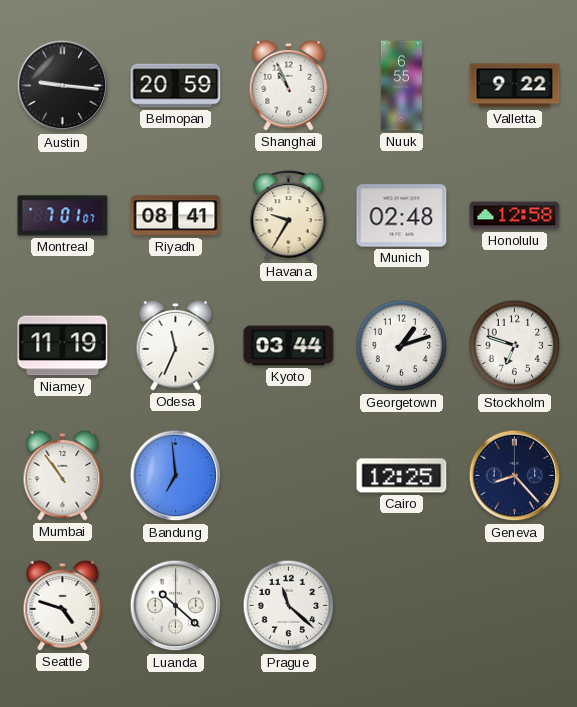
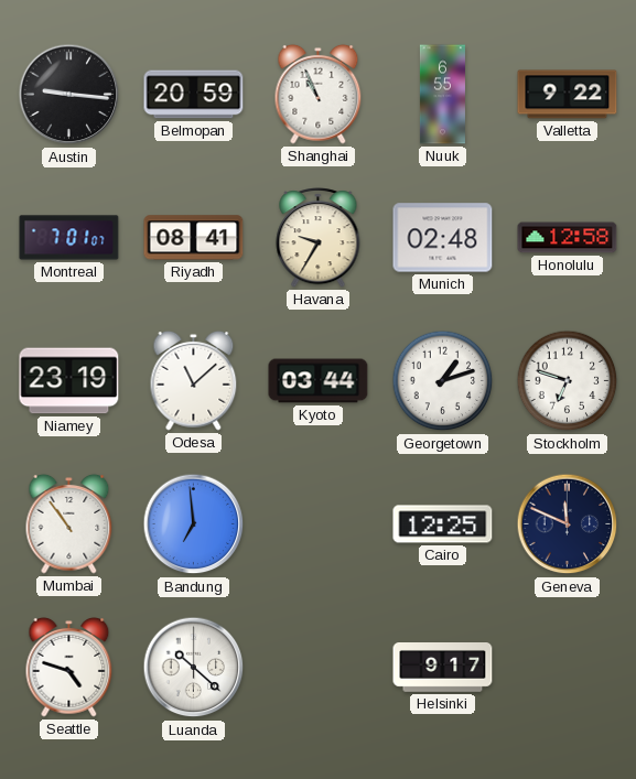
Niamey: 11:19 -> 23:19
Odesa: 11:34 -> 11:08
Geneva: 8:23 -> 11:49
Prague: 11:22 -> none
Helsinki: none -> 9:17
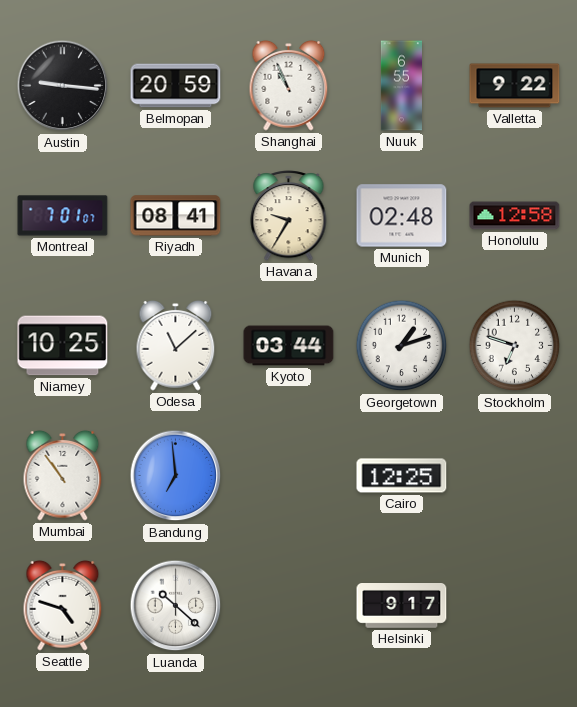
Niamey: 23:19 -> 10:25
Geneva: 11:49 -> none
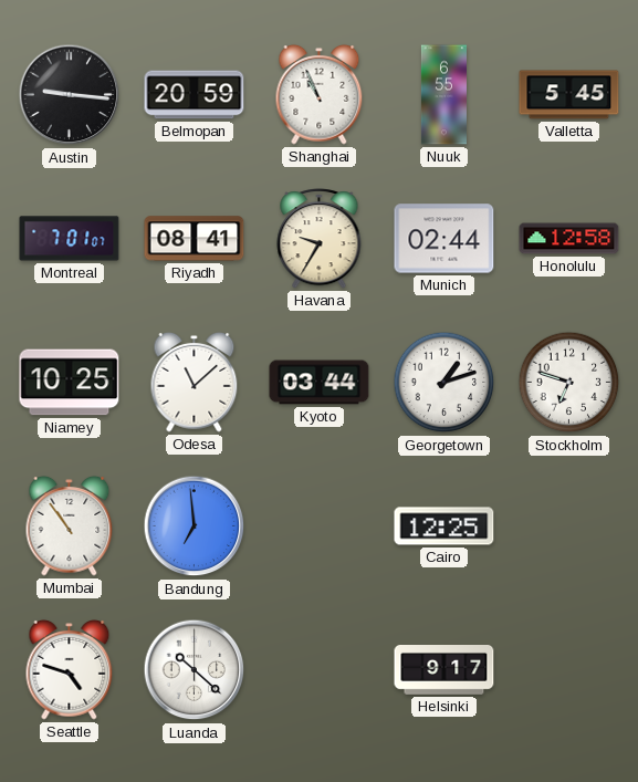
Valletta: 9:22 -> 5:45
Munich: 02:48 -> 02:44
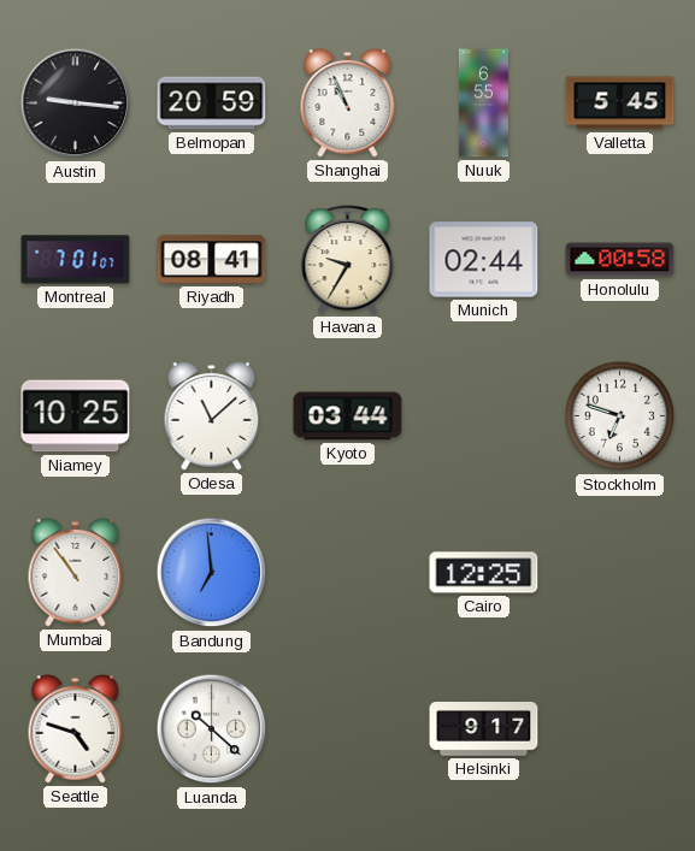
Honolulu: 12:58 -> 00:58
Georgetown: 1:12 -> none
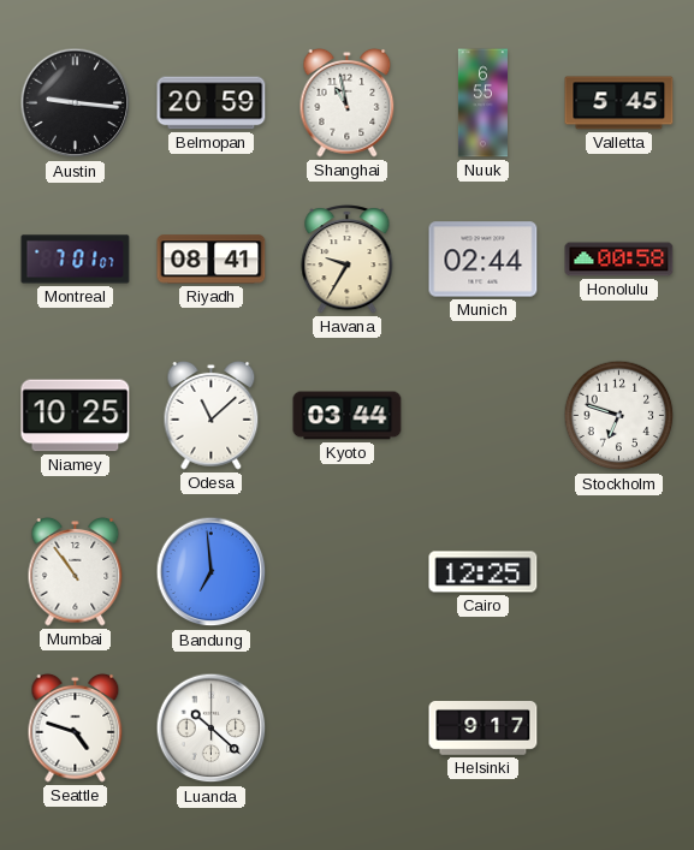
Shanghai: 10:56 -> 10:58
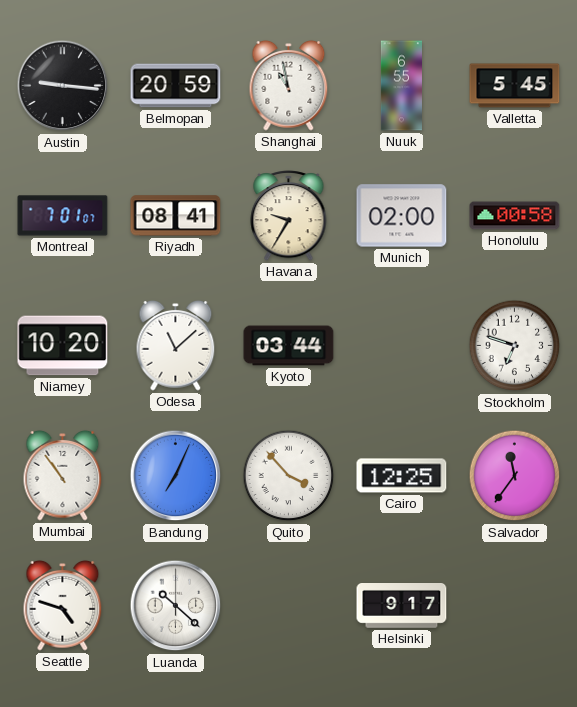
Munich: 02:44 -> 02:00
Niamey: 10:25 -> 10:20
Bandung: 6:59 -> 7:04
Quito: none -> 3:53
Salvador: none -> 11:36
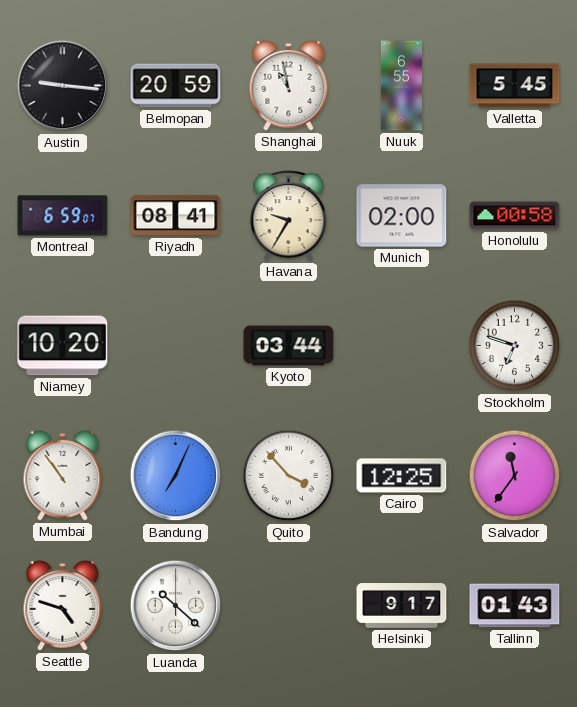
Montreal: 7:01 -> 6:59
Odesa: 11:08 -> none
Tallinn: none -> 01:43
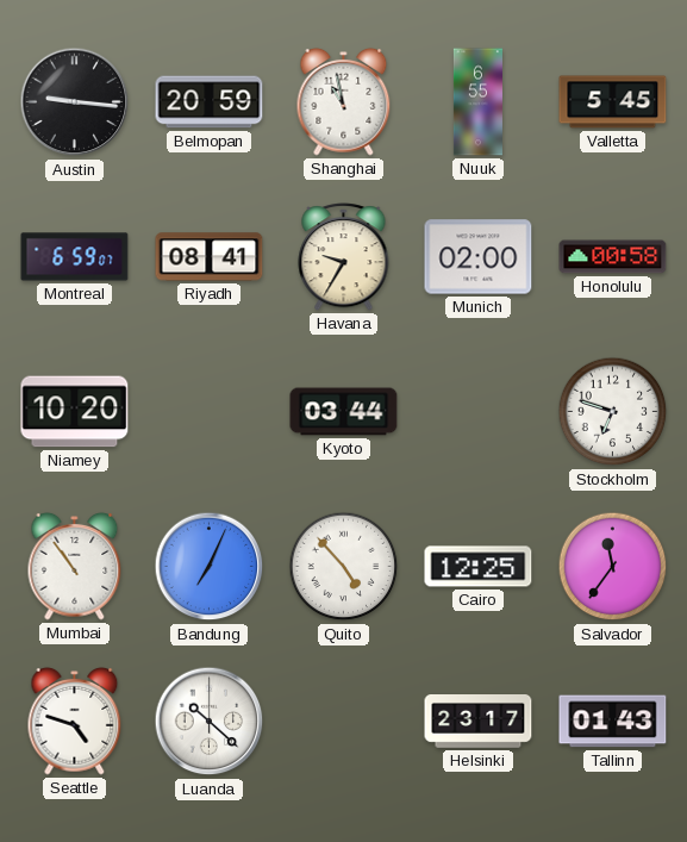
Quito: 3:53 -> 4:53
Helsinki: 9:17 -> 23:17
